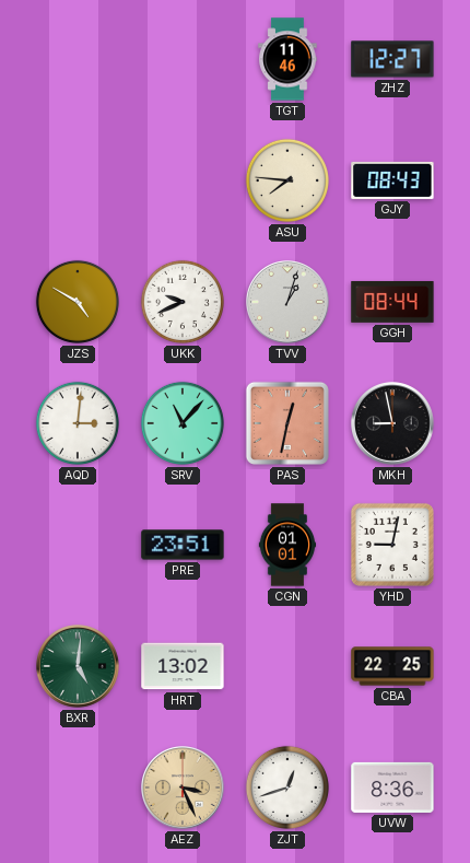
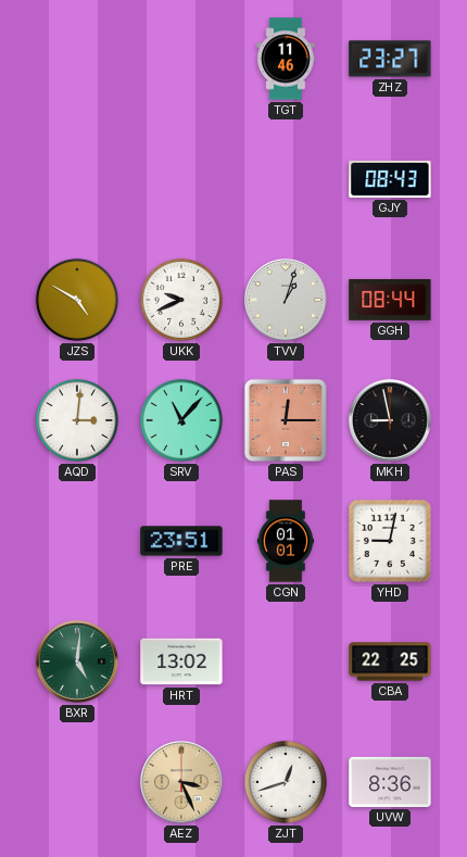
ZHZ: 12:27 -> 23:27
ASU: 7:46 -> none
PAS: 12:32 -> 12:15
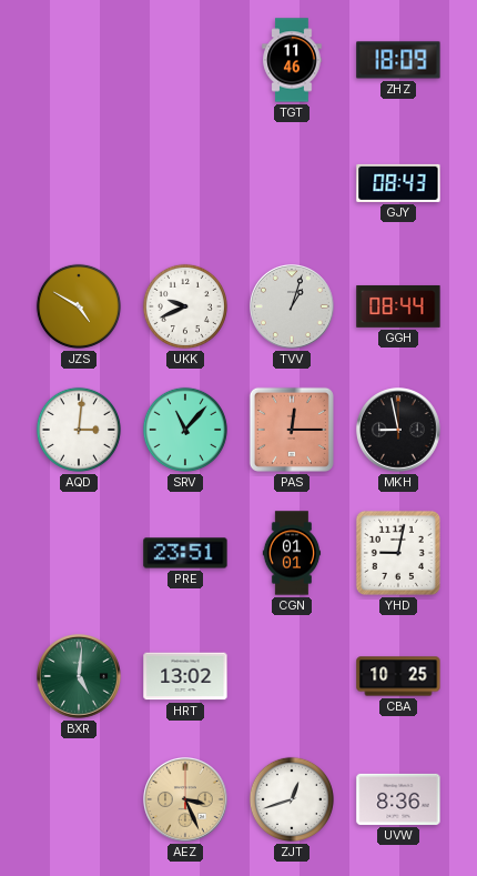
ZHZ: 23:27 -> 18:09
CBA: 22:25 -> 10:25
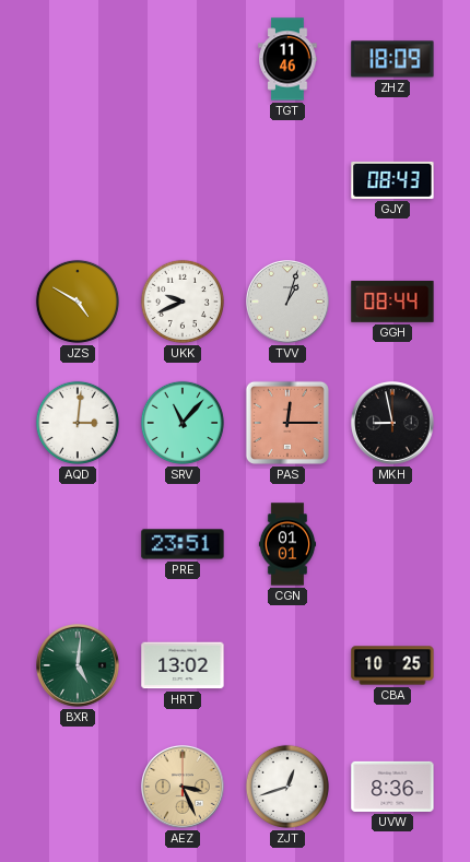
YHD: 9:02 -> none
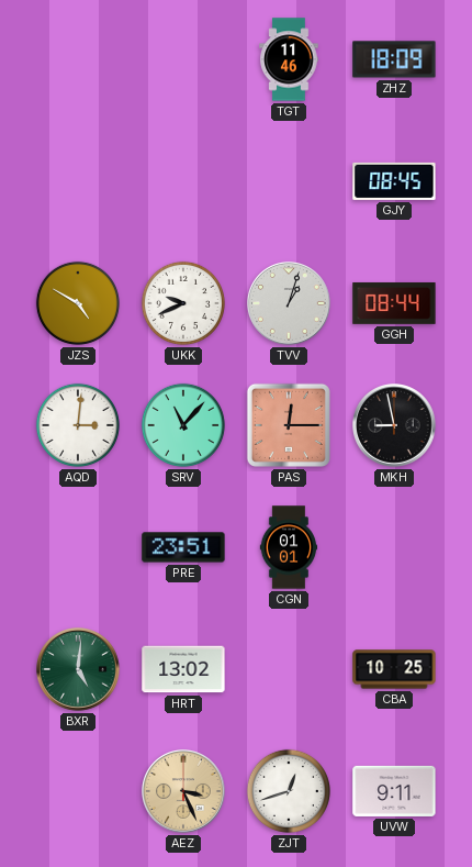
GJY: 08:43 -> 08:45
UVW: 8:36 -> 9:11
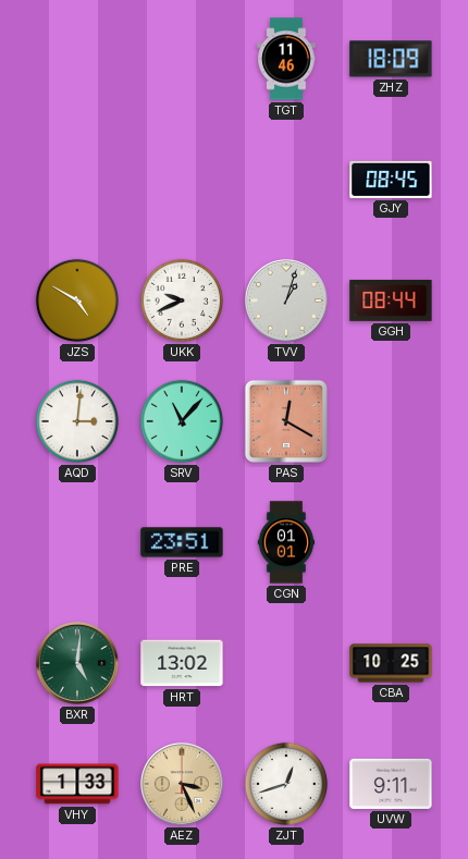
PAS: 12:15 -> 12:20
MKH: 8:58 -> none
VHY: none -> 1:33
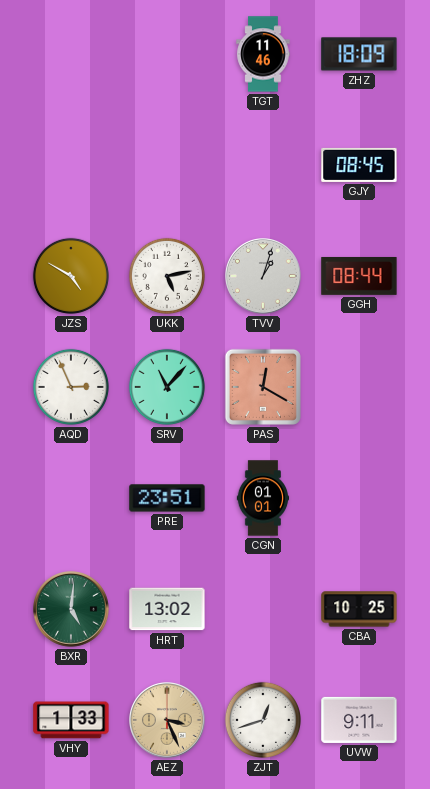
UKK: 9:41 -> 5:13
AQD: 3:01 -> 2:56
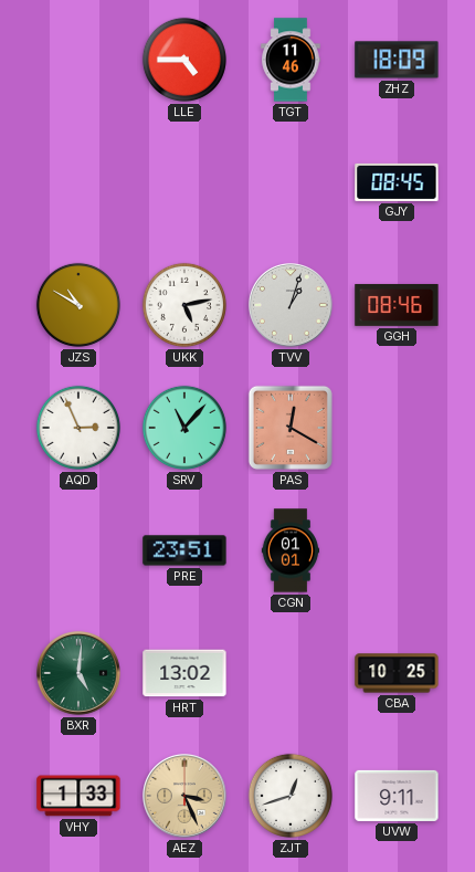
LLE: none -> 4:45
JZS: 4:50 -> 10:50
GGH: 08:44 -> 08:46
